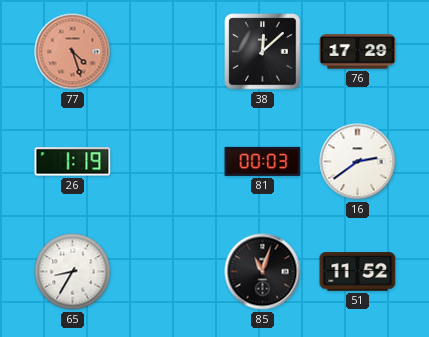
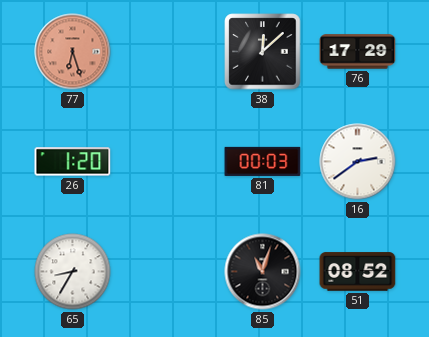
77: 4:27 -> 6:27
26: 1:19 -> 1:20
51: 11:52 -> 08:52
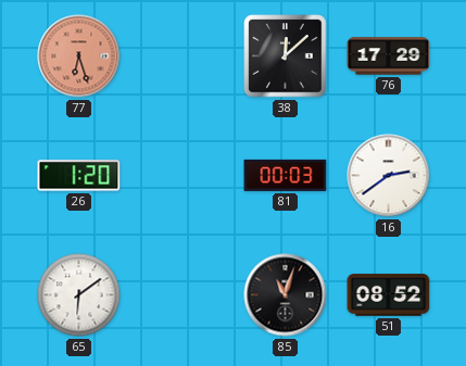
65: 8:35 -> 6:09
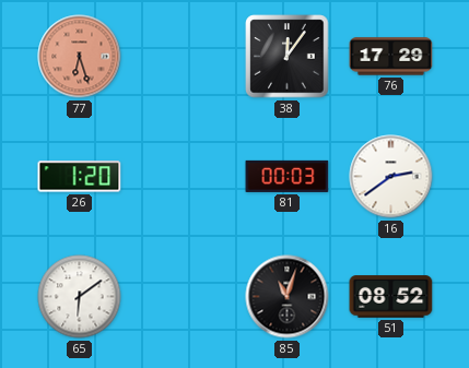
38: 12:08 -> 12:06
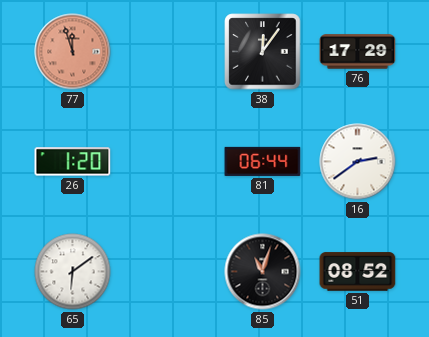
77: 6:27 -> 11:57
81: 00:03 -> 06:44
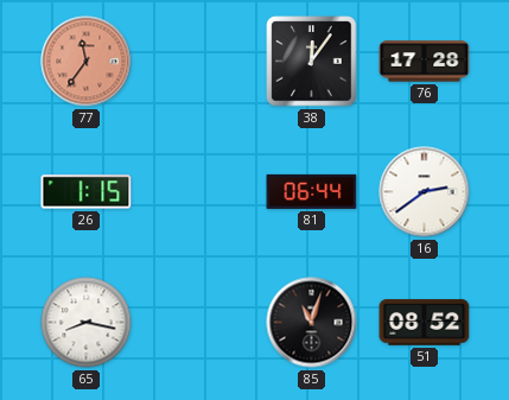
77: 11:57 -> 11:36
76: 17:29 -> 17:28
26: 1:20 -> 1:15
65: 6:09 -> 8:17
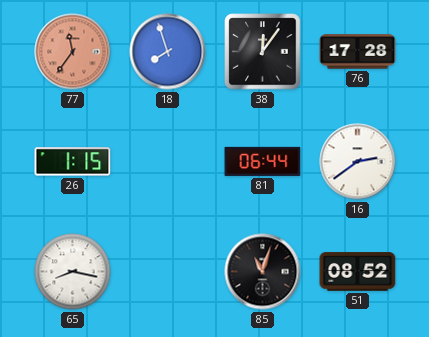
18: none -> 7:57
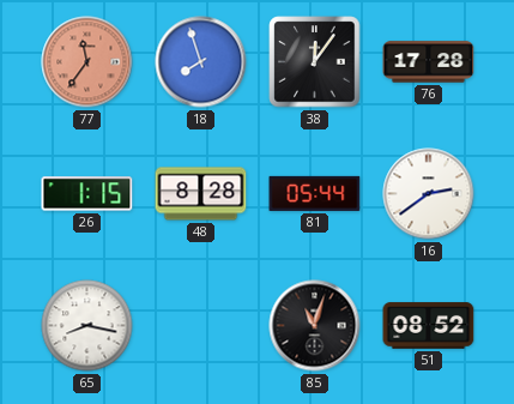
48: none -> 8:28
81: 06:44 -> 05:44
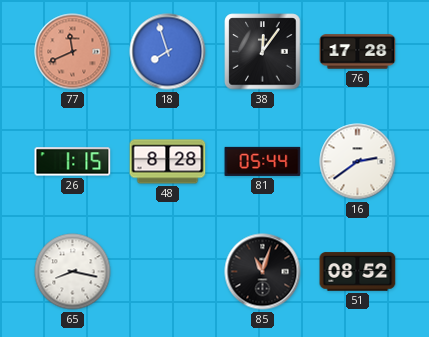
77: 11:36 -> 11:41
